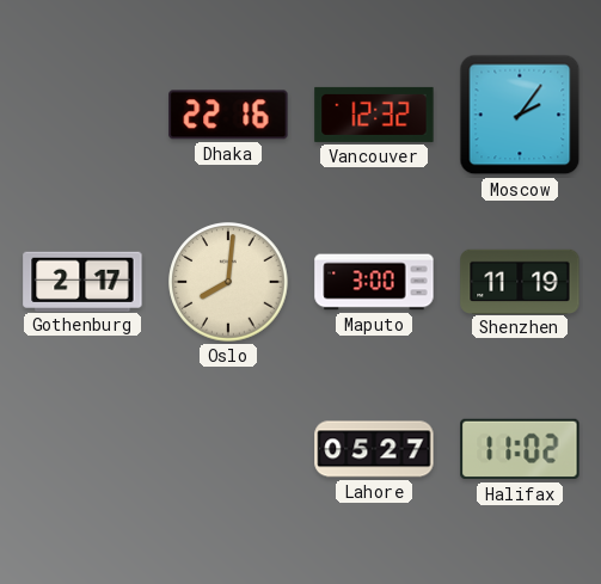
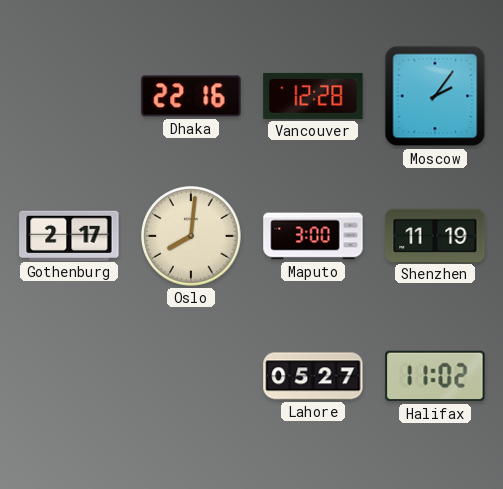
Vancouver: 12:32 -> 12:28
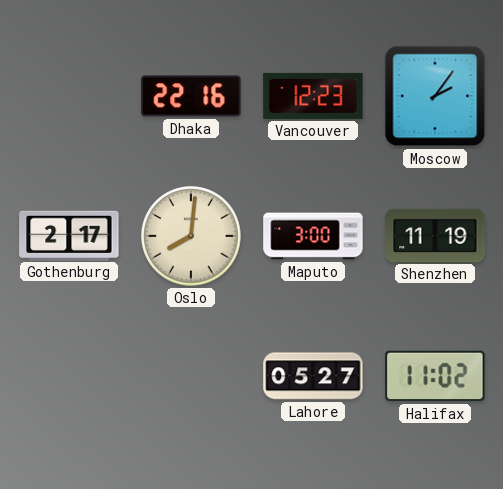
Vancouver: 12:28 -> 12:23
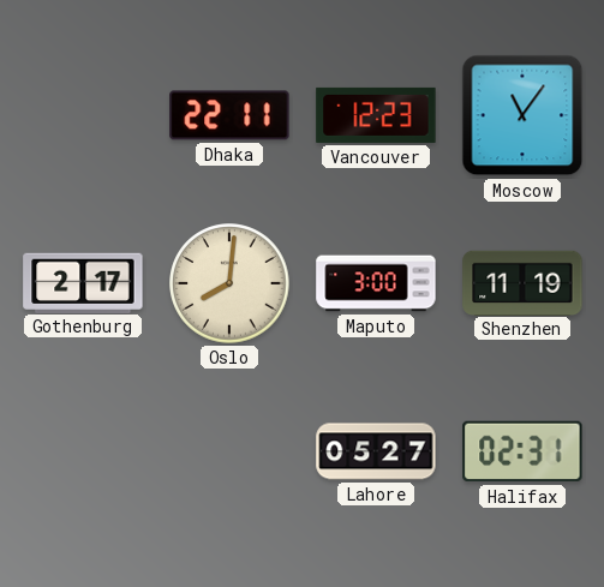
Dhaka: 22:16 -> 22:11
Moscow: 2:06 -> 11:06
Halifax: 11:02 -> 02:31
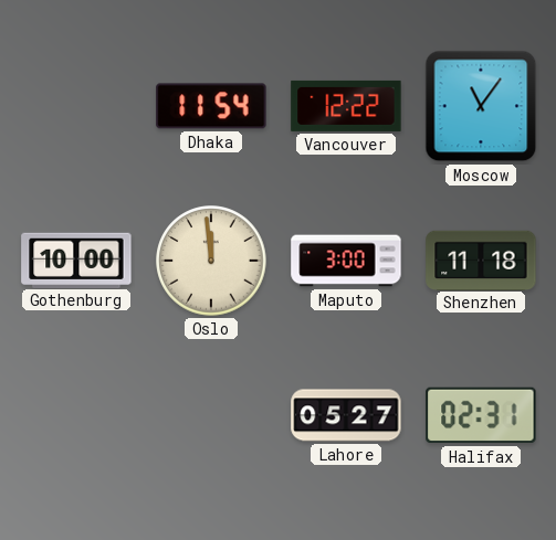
Dhaka: 22:11 -> 11:54
Vancouver: 12:23 -> 12:22
Gothenburg: 2:17 -> 10:00
Oslo: 8:01 -> 11:59
Shenzhen: 11:19 -> 11:18
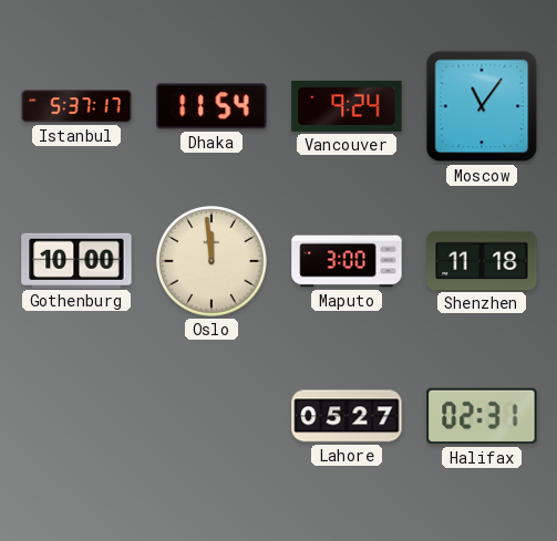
Istanbul: none -> 5:37
Vancouver: 12:22 -> 9:24
